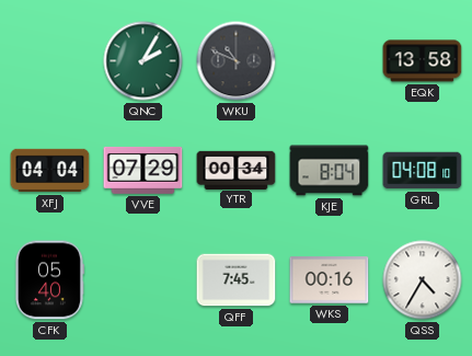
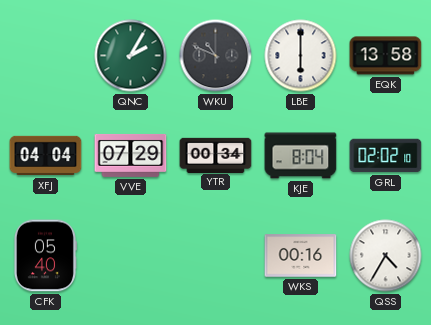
LBE: none -> 6:00
GRL: 04:08 -> 02:02
QFF: 7:45 -> none
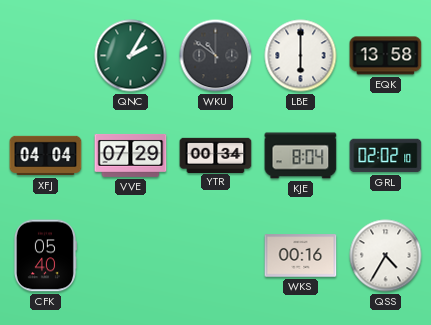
WKU: 10:49 -> 10:51
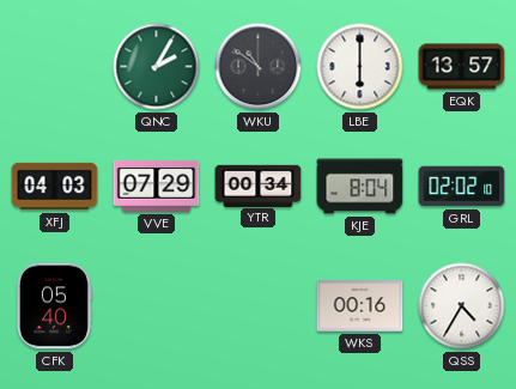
EQK: 13:58 -> 13:57
XFJ: 04:04 -> 04:03
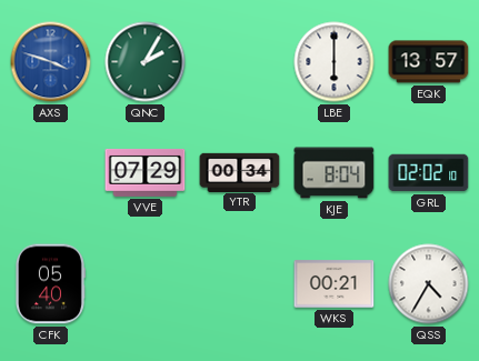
AXS: none -> 3:48
WKU: 10:51 -> none
XFJ: 04:03 -> none
WKS: 00:16 -> 00:21
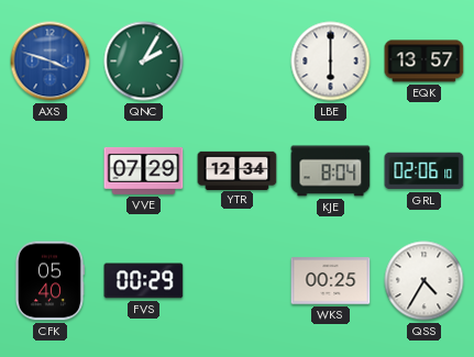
YTR: 00:34 -> 12:34
GRL: 02:02 -> 02:06
FVS: none -> 00:29
WKS: 00:21 -> 00:25
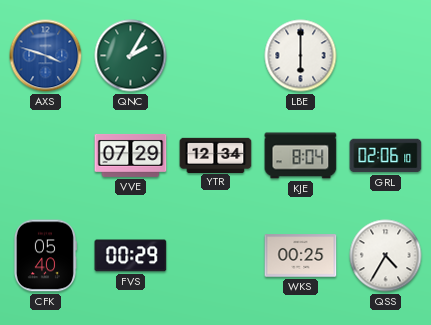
EQK: 13:57 -> none
